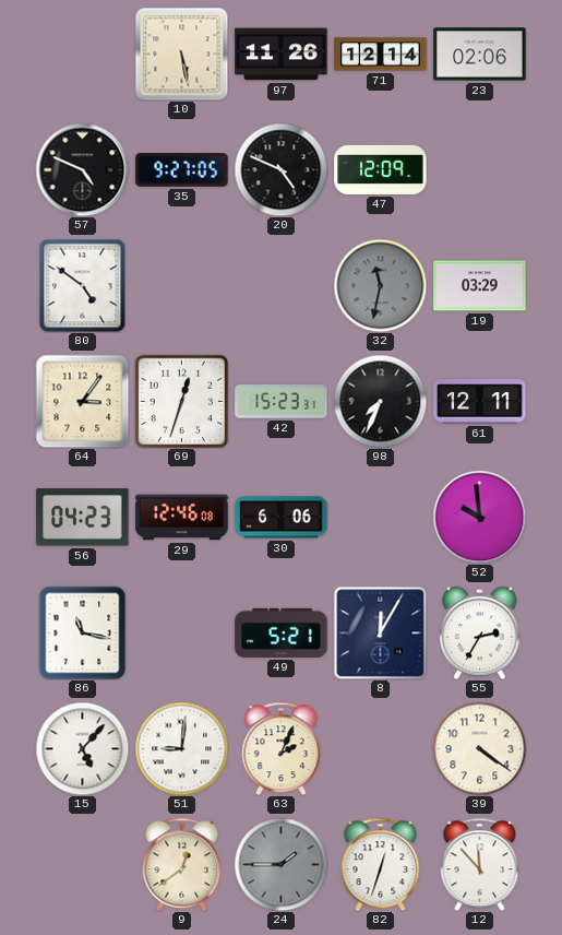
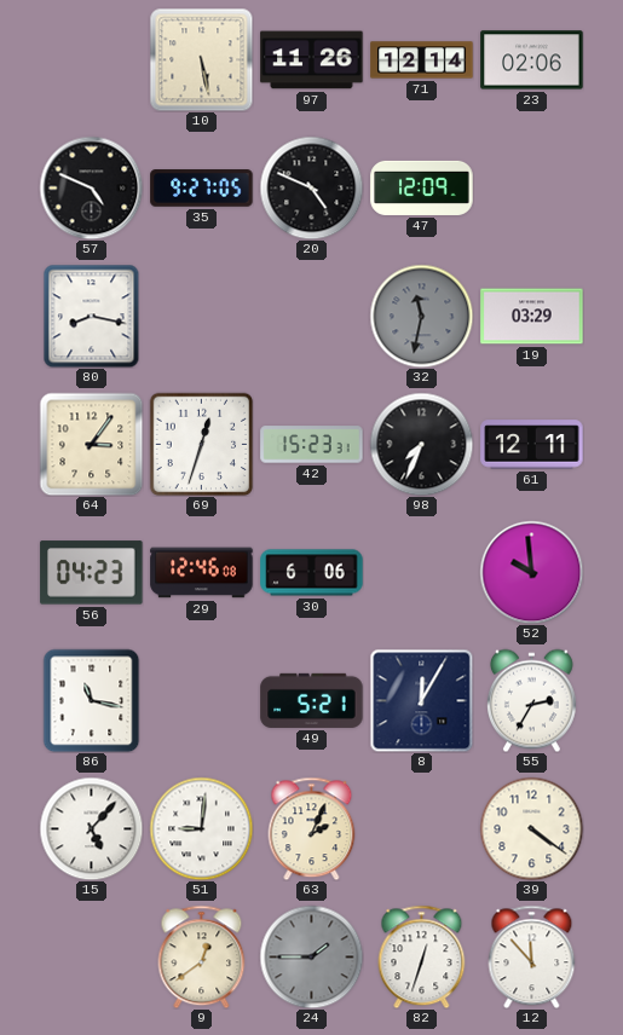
80: 4:51 -> 8:17
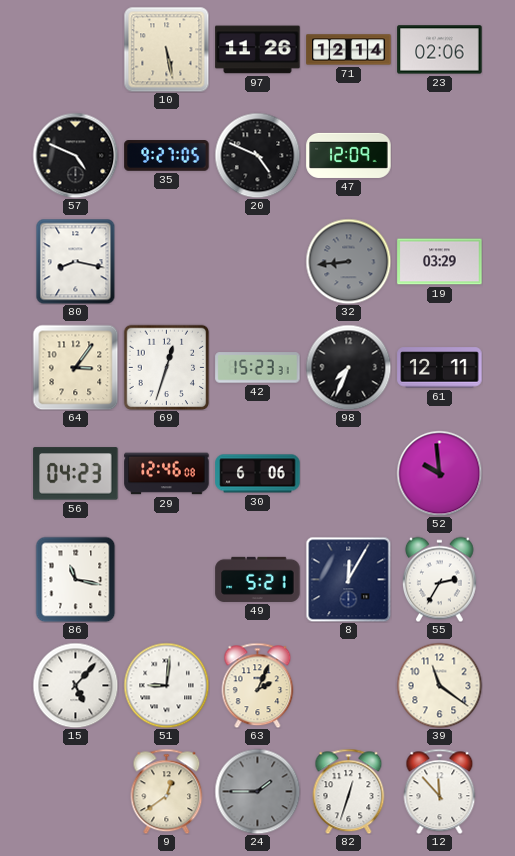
32: 11:32 -> 8:44
39: 4:21 -> 11:21
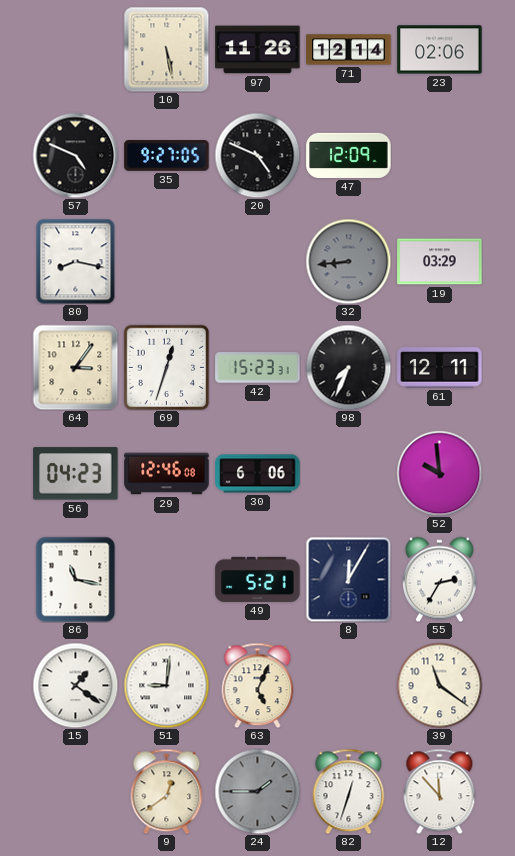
15: 5:07 -> 1:21
63: 2:04 -> 5:04
